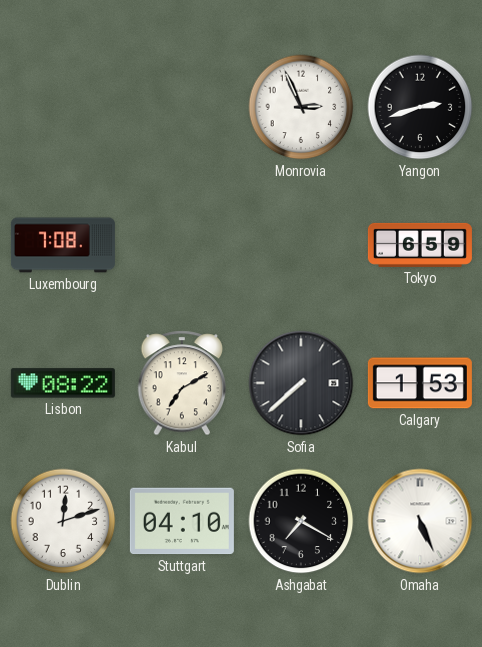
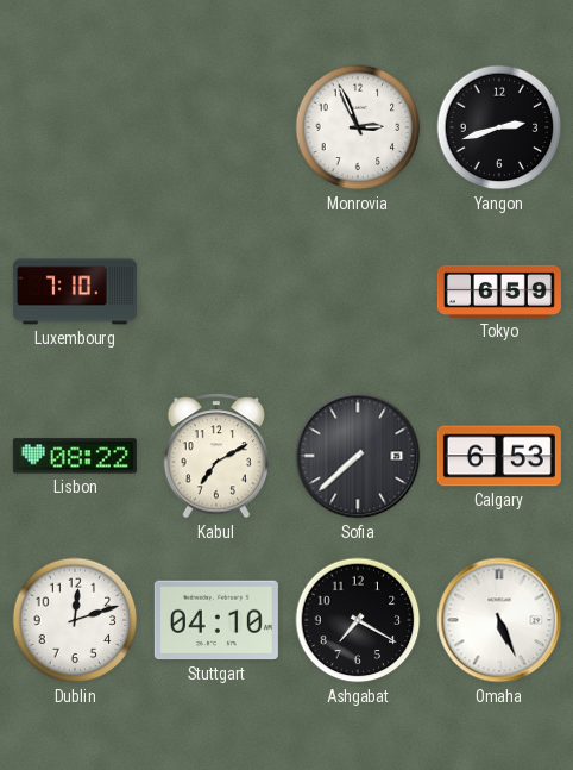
Luxembourg: 7:08 -> 7:10
Calgary: 1:53 -> 6:53
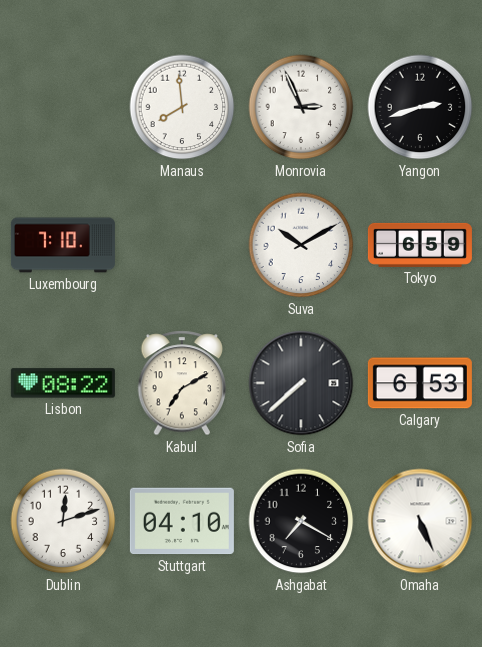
Manaus: none -> 7:59
Suva: none -> 10:10
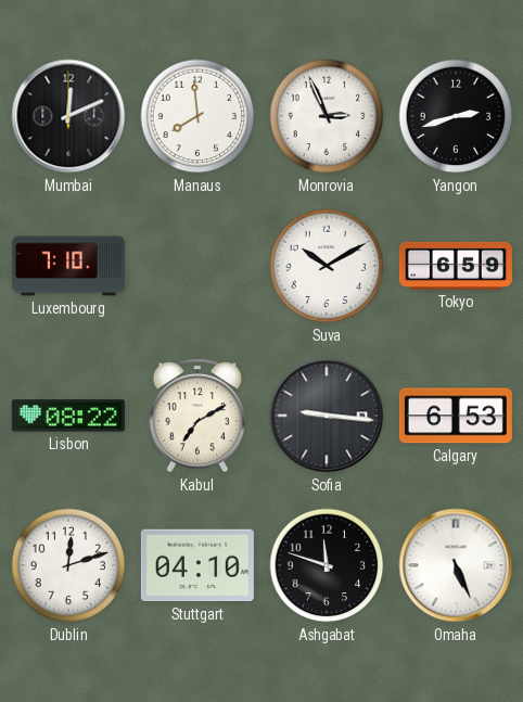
Mumbai: none -> 12:11
Sofia: 7:38 -> 9:16
Ashgabat: 7:20 -> 11:48
